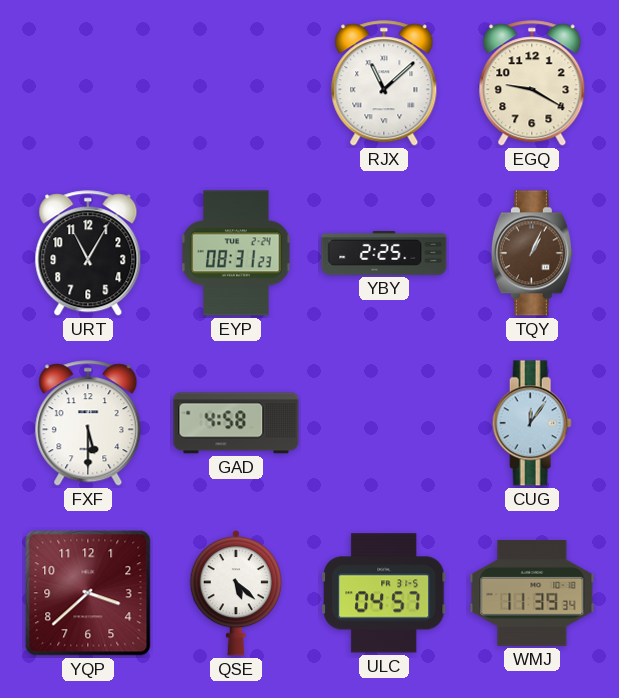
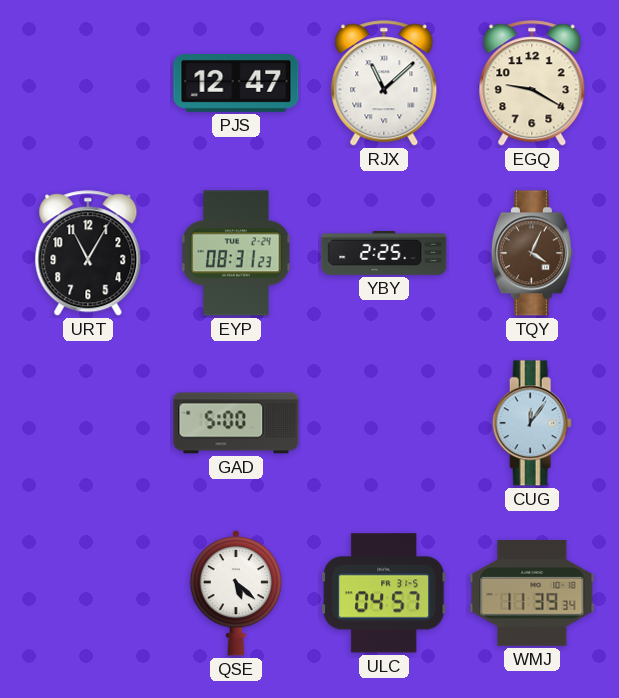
PJS: none -> 12:47
TQY: 1:04 -> 4:04
FXF: 5:30 -> none
GAD: 4:58 -> 5:00
YQP: 3:38 -> none
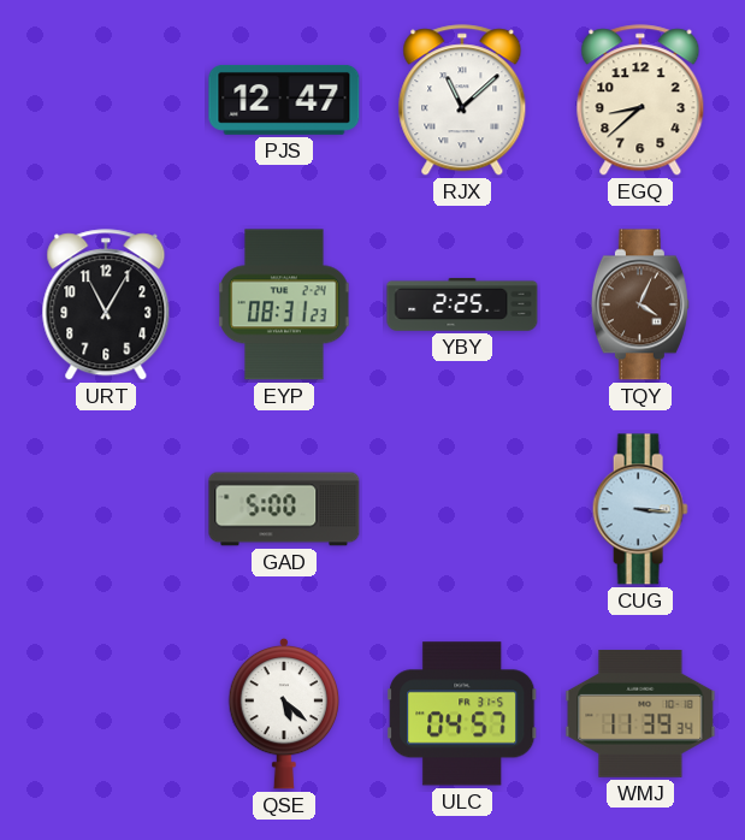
EGQ: 9:20 -> 8:38
CUG: 12:06 -> 3:16
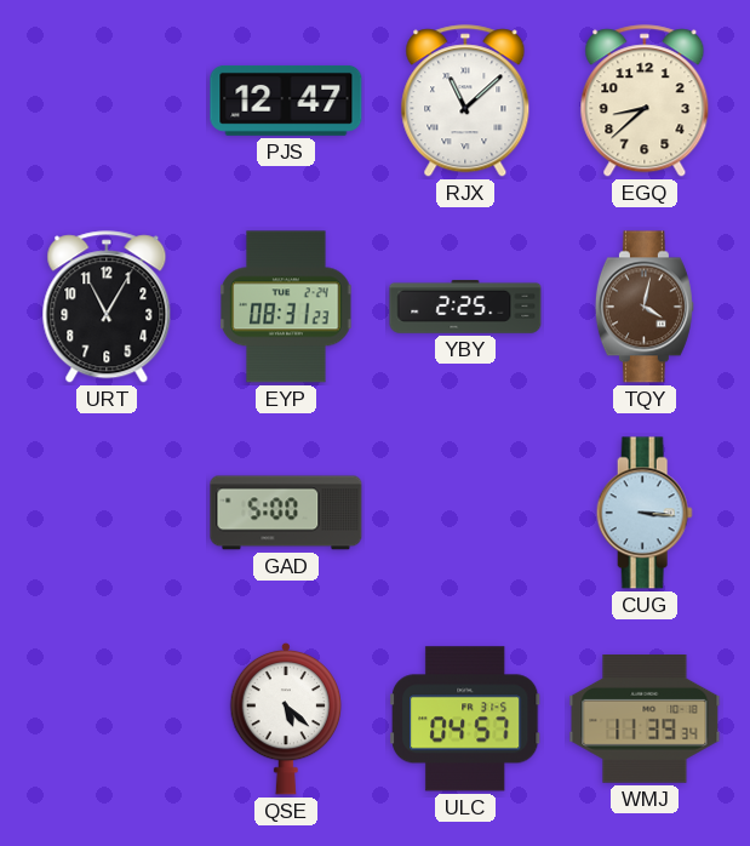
TQY: 4:04 -> 4:02
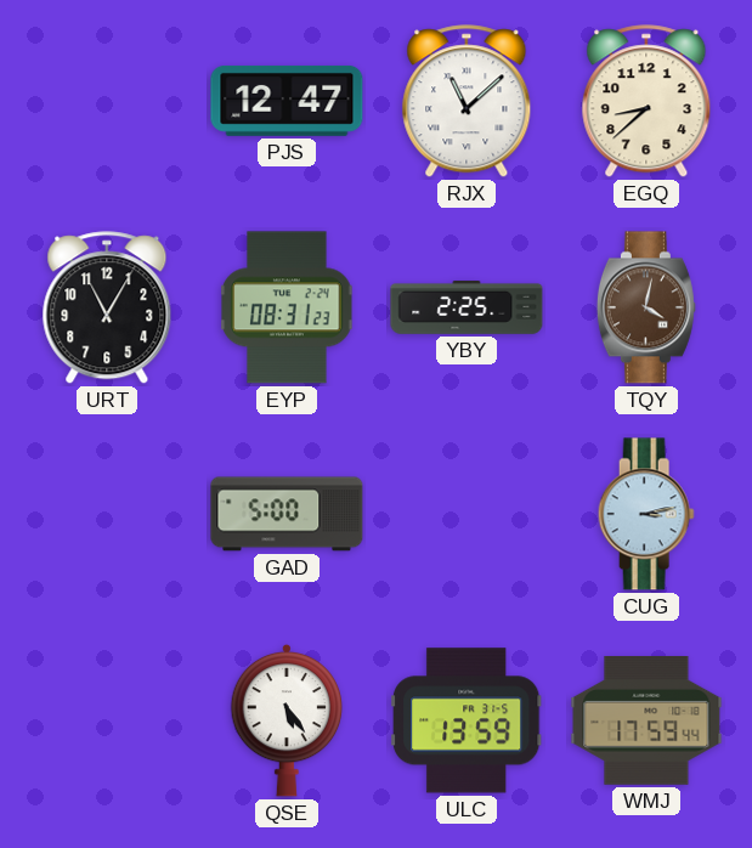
CUG: 3:16 -> 3:13
QSE: 5:22 -> 5:24
ULC: 04:57 -> 13:59
WMJ: 11:39 -> 17:59
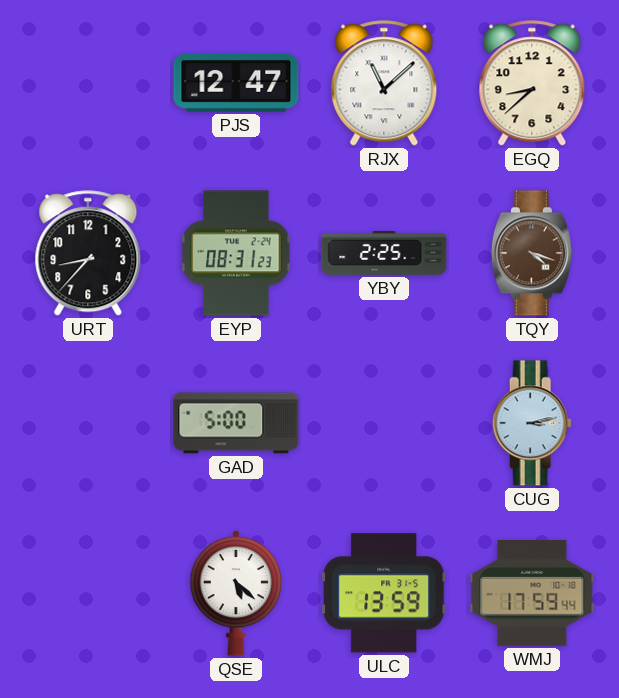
URT: 11:05 -> 8:37
TQY: 4:02 -> 4:18
QSE: 5:24 -> 5:22
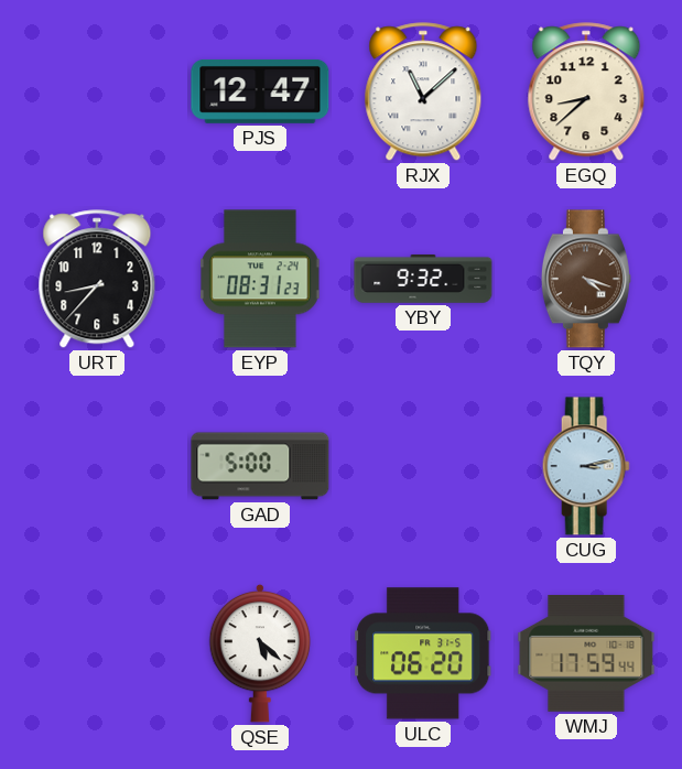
YBY: 2:25 -> 9:32
ULC: 13:59 -> 06:20
